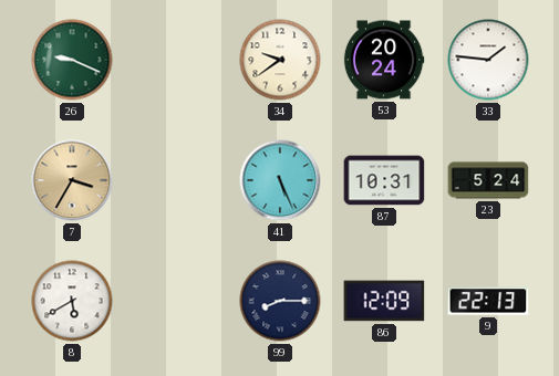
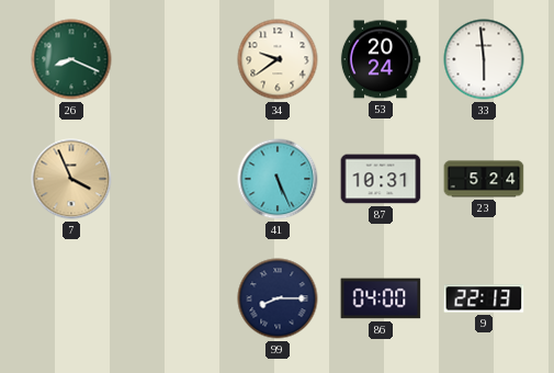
26: 9:19 -> 8:19
33: 1:46 -> 5:59
7: 3:35 -> 3:56
8: 5:40 -> none
86: 12:09 -> 04:00
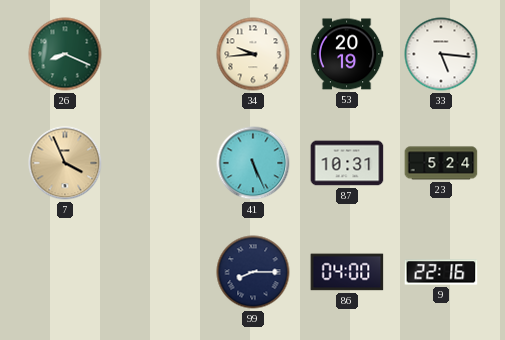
34: 9:39 -> 9:44
53: 20:24 -> 20:19
33: 5:59 -> 5:16
9: 22:13 -> 22:16
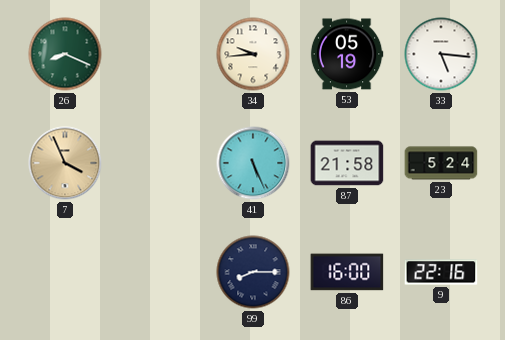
53: 20:19 -> 05:19
87: 10:31 -> 21:58
86: 04:00 -> 16:00
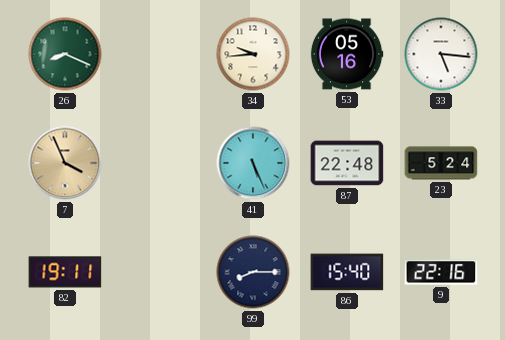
53: 05:19 -> 05:16
87: 21:58 -> 22:48
82: none -> 19:11
86: 16:00 -> 15:40
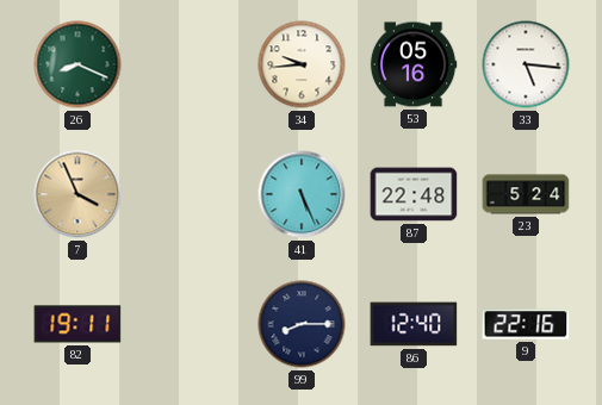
86: 15:40 -> 12:40
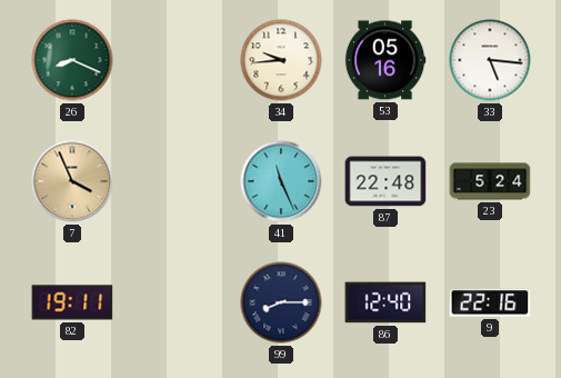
41: 5:26 -> 11:26
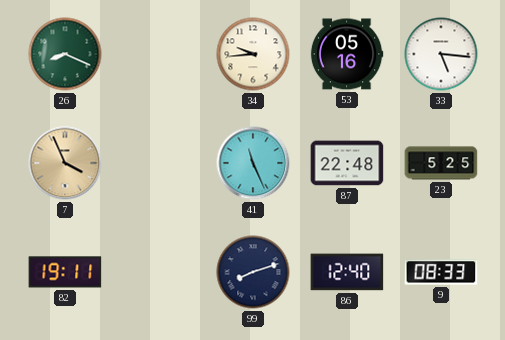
23: 5:24 -> 5:25
99: 8:15 -> 8:12
9: 22:16 -> 08:33
